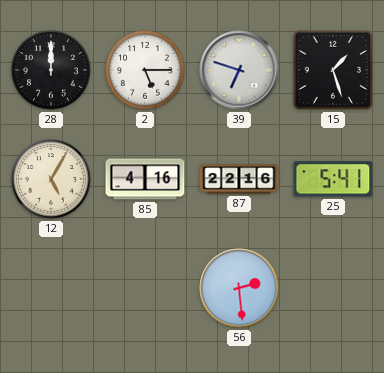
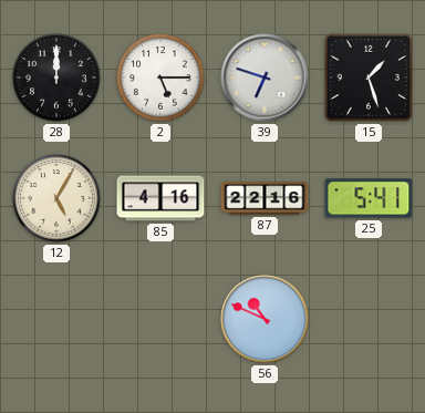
56: 2:29 -> 10:49
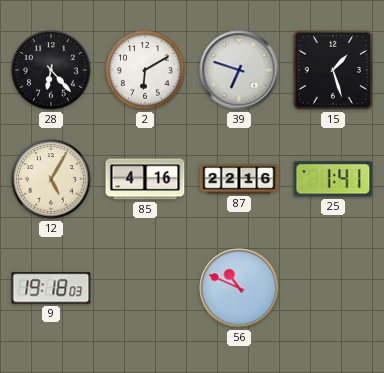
28: 12:00 -> 6:23
2: 5:15 -> 6:10
25: 5:41 -> 1:41
9: none -> 19:18
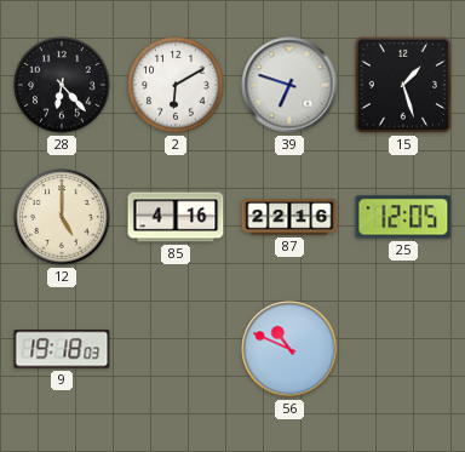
12: 5:05 -> 5:00
25: 1:41 -> 12:05
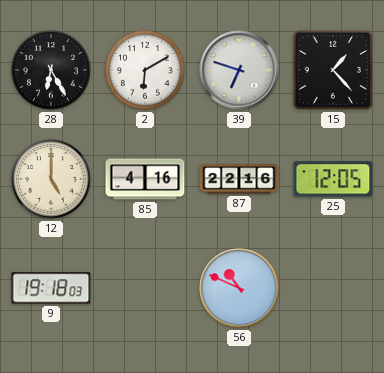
28: 6:23 -> 6:25
15: 1:27 -> 1:23
